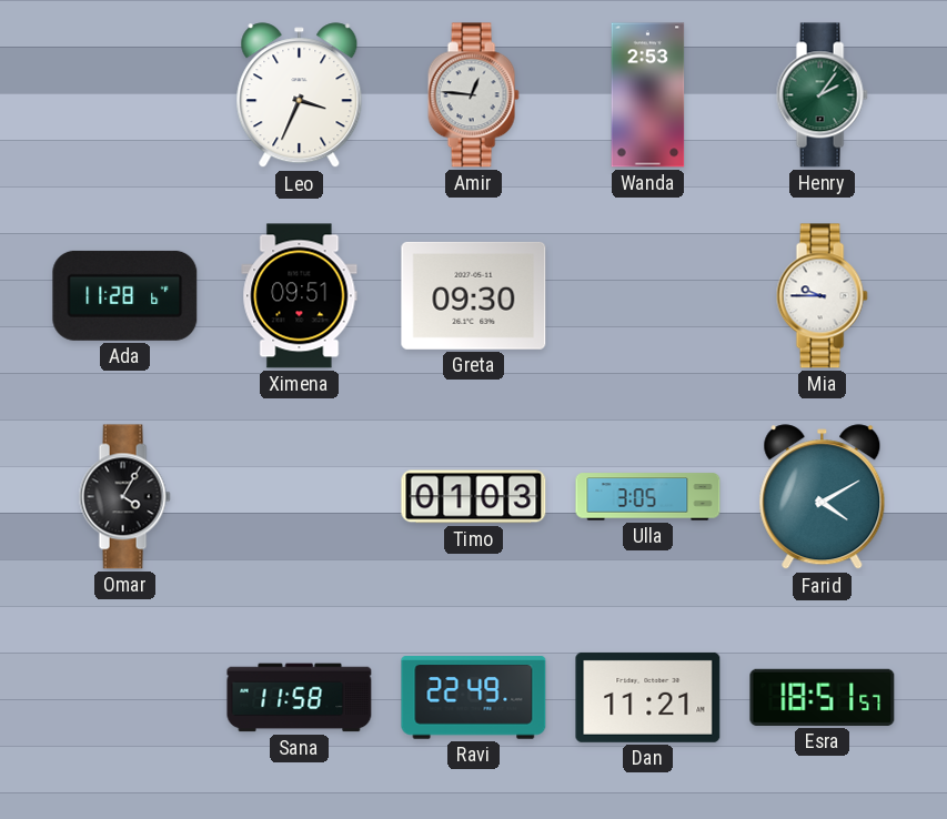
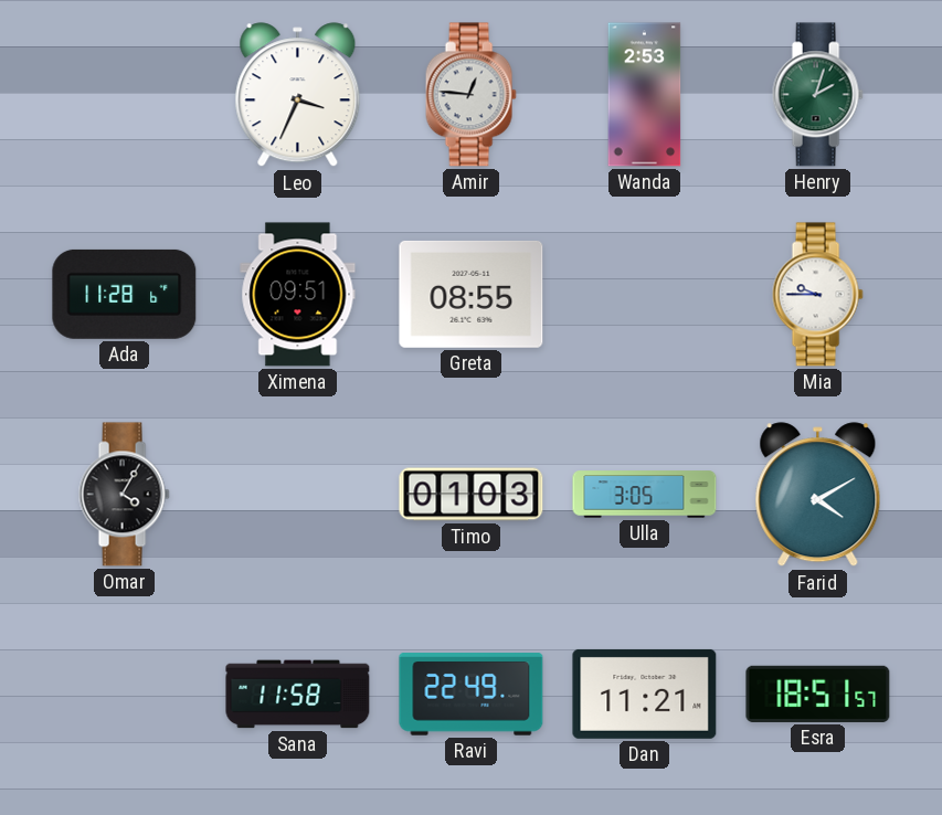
Henry: 2:06 -> 2:03
Greta: 09:30 -> 08:55
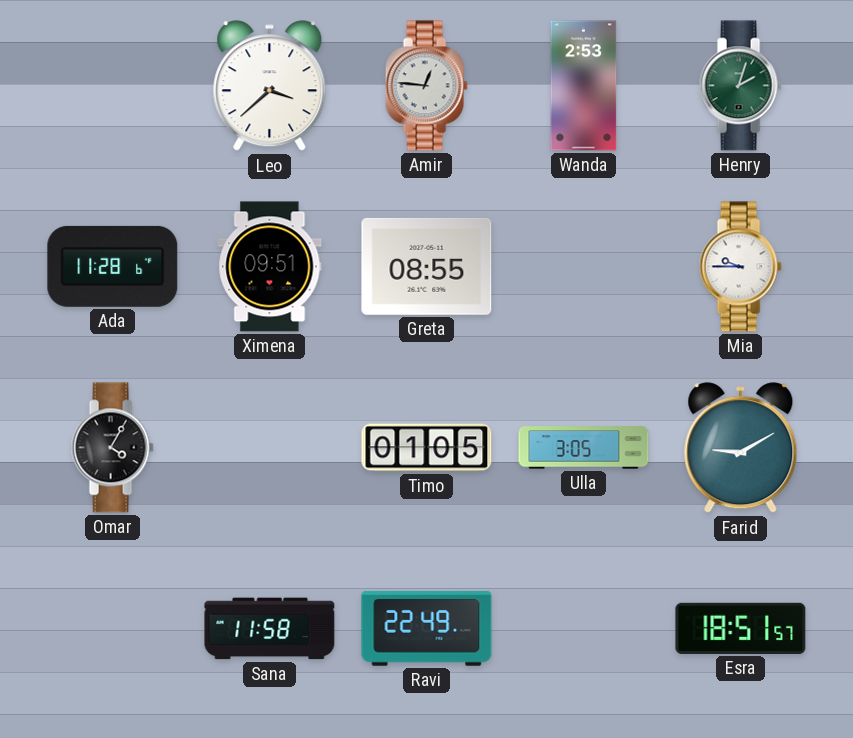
Leo: 3:34 -> 3:38
Timo: 01:03 -> 01:05
Farid: 4:10 -> 9:10
Dan: 11:21 -> none
